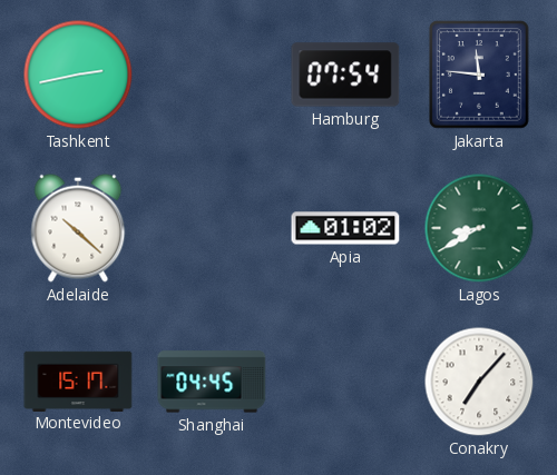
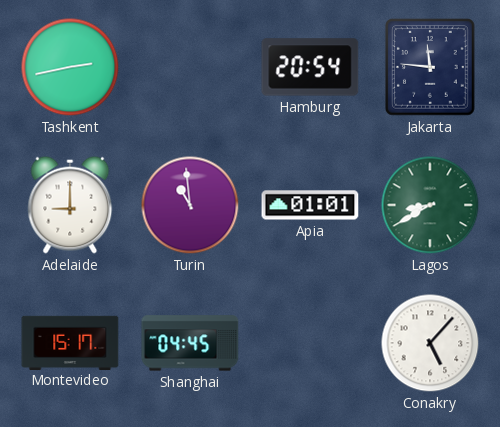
Hamburg: 07:54 -> 20:54
Adelaide: 10:22 -> 9:00
Turin: none -> 10:59
Apia: 01:02 -> 01:01
Conakry: 7:07 -> 5:07
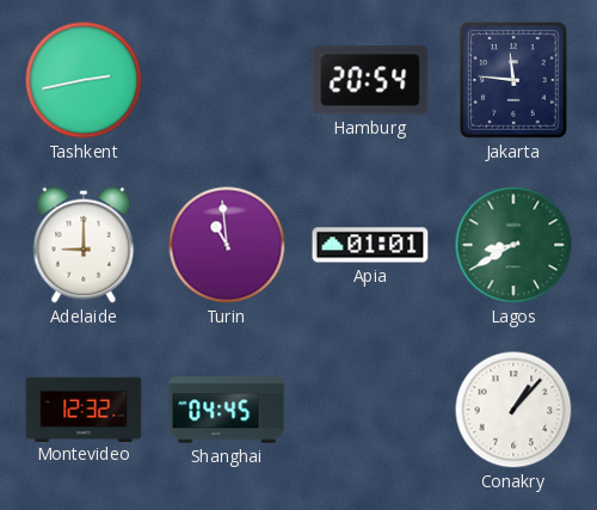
Montevideo: 15:17 -> 12:32
Conakry: 5:07 -> 1:07
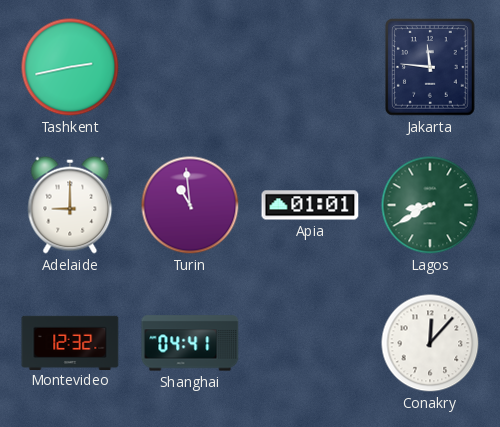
Hamburg: 20:54 -> none
Shanghai: 04:45 -> 04:41
Conakry: 1:07 -> 12:07
